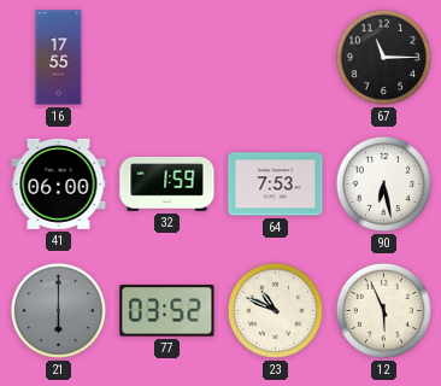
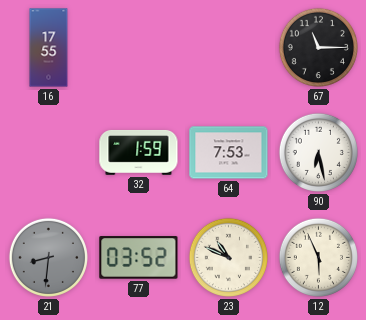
41: 06:00 -> none
21: 6:00 -> 8:31
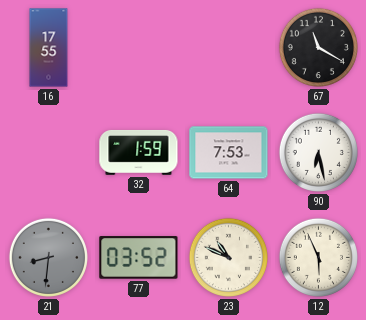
67: 11:15 -> 11:20
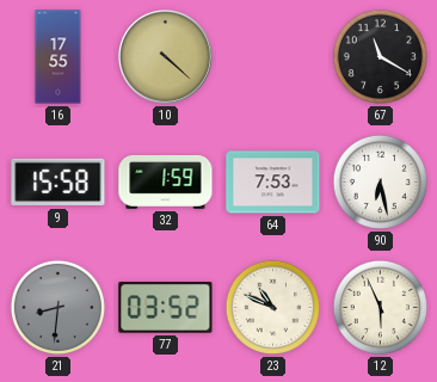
10: none -> 4:22
9: none -> 15:58
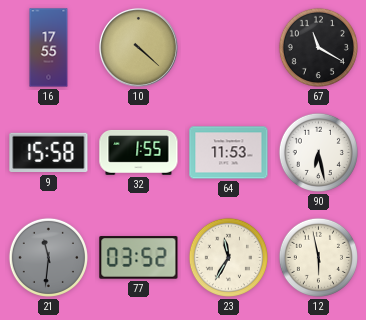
32: 1:59 -> 1:55
64: 7:53 -> 11:53
21: 8:31 -> 11:31
23: 10:49 -> 11:35
12: 5:56 -> 5:58
